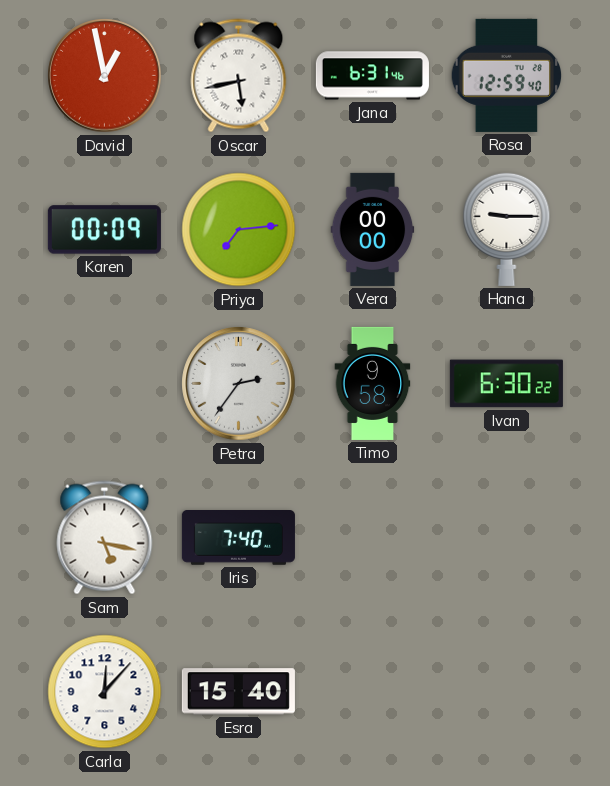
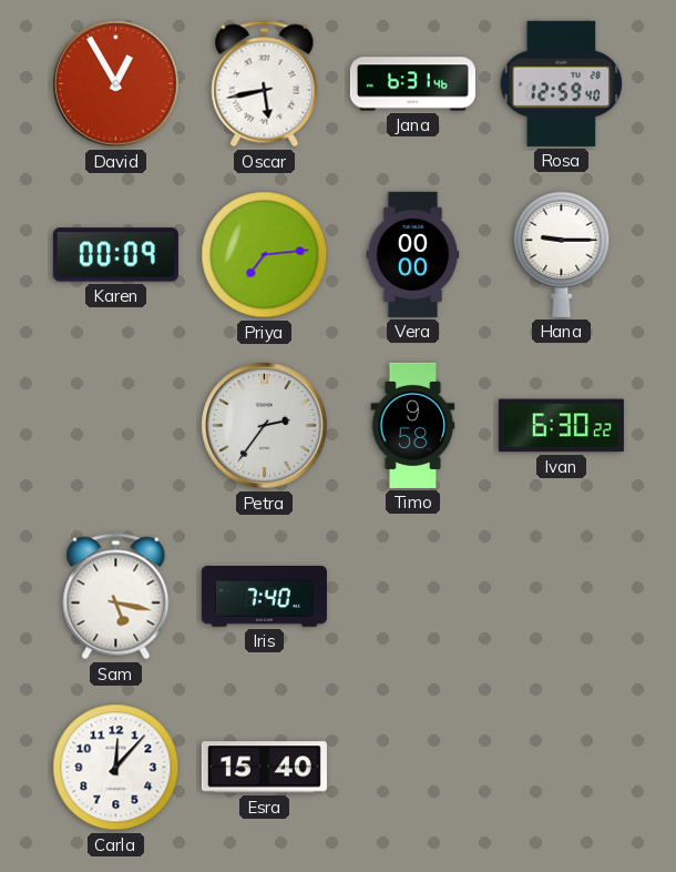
David: 12:58 -> 12:55
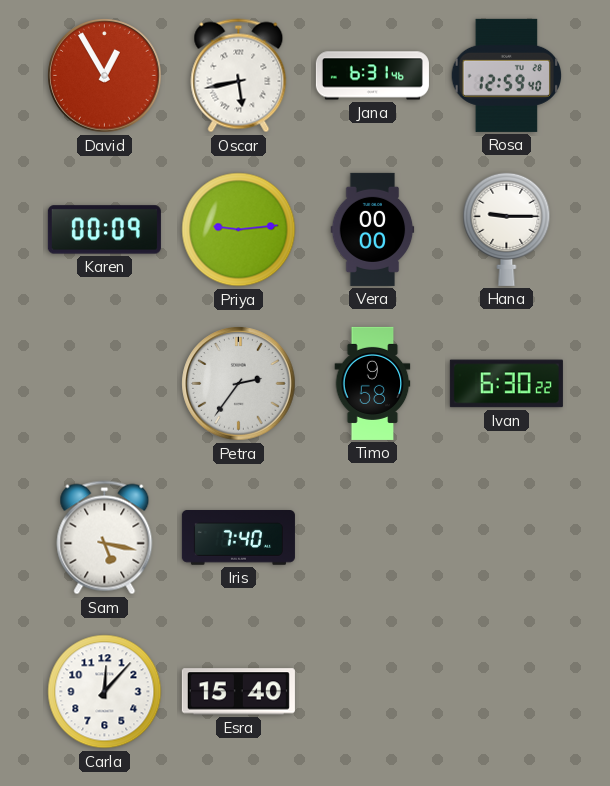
Priya: 7:14 -> 9:14
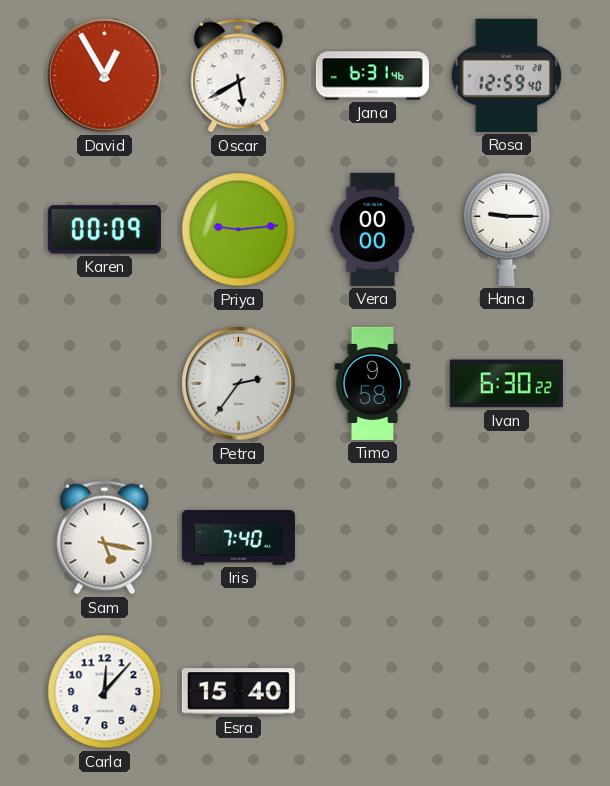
Oscar: 5:43 -> 5:40
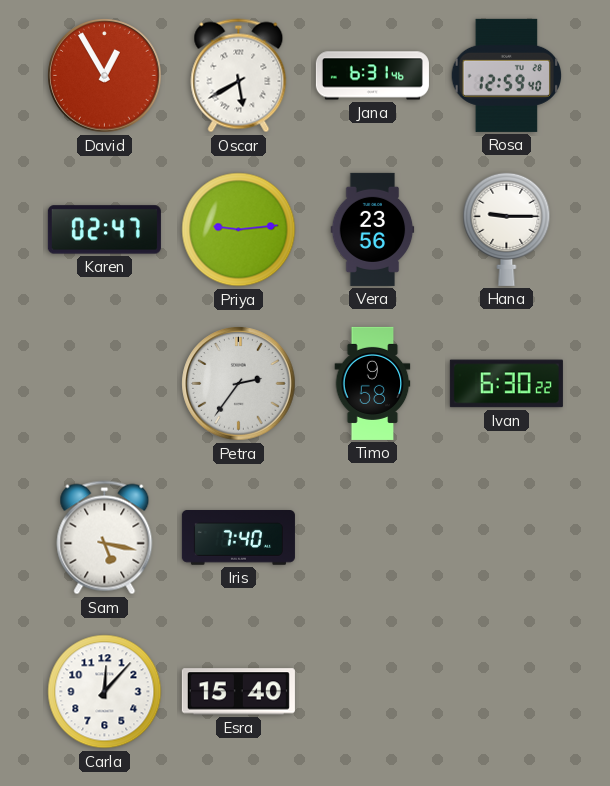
Karen: 00:09 -> 02:47
Vera: 00:00 -> 23:56
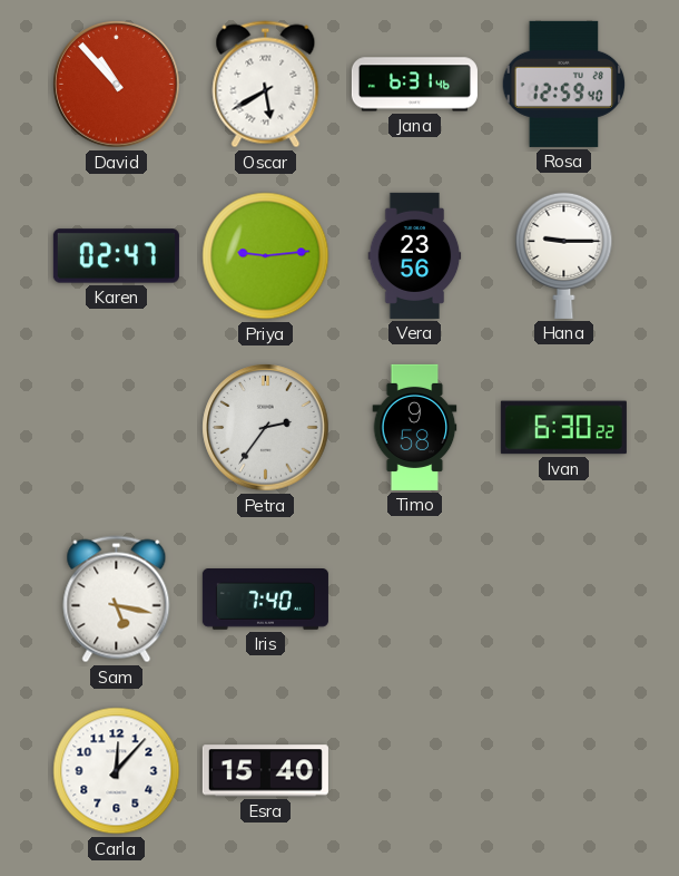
David: 12:55 -> 10:53
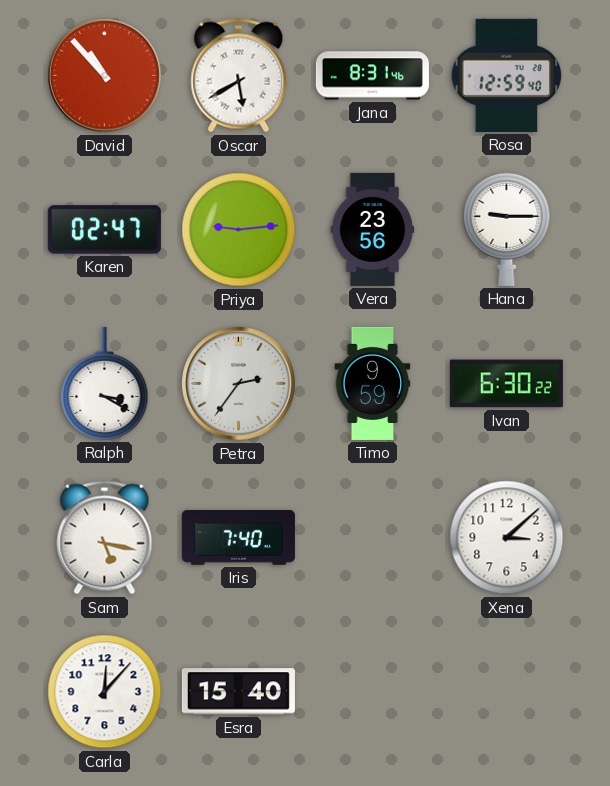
Jana: 6:31 -> 8:31
Ralph: none -> 3:20
Timo: 9:58 -> 9:59
Xena: none -> 3:08
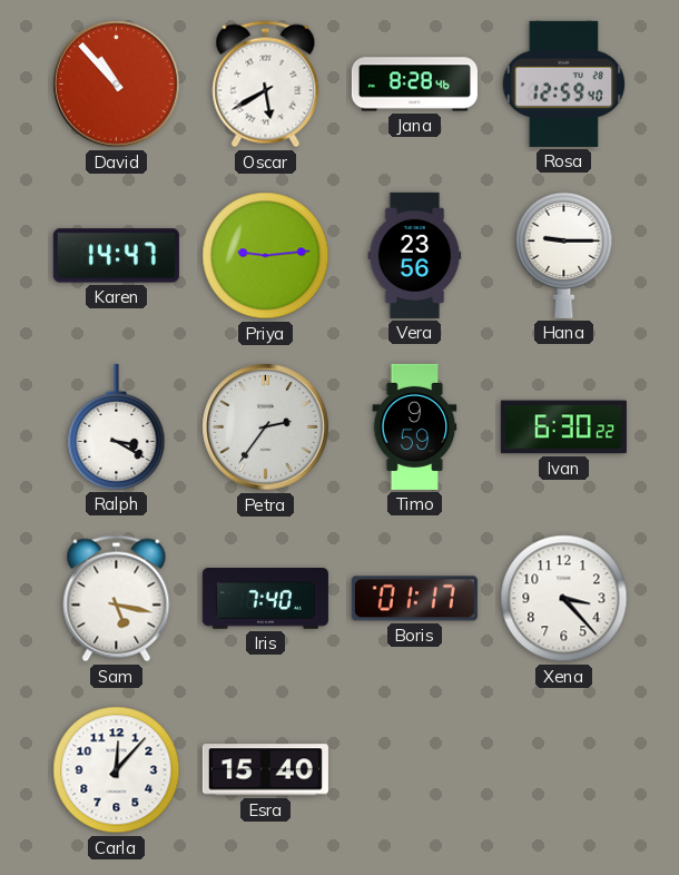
Jana: 8:31 -> 8:28
Karen: 02:47 -> 14:47
Boris: none -> 01:17
Xena: 3:08 -> 3:23
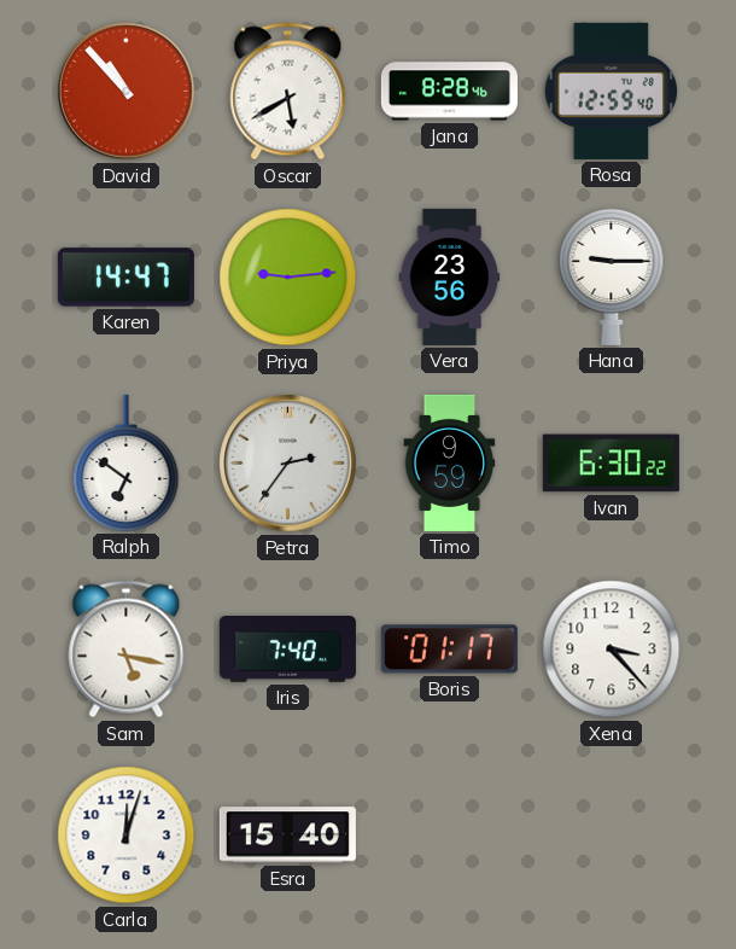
Ralph: 3:20 -> 6:51
Carla: 12:07 -> 12:03
